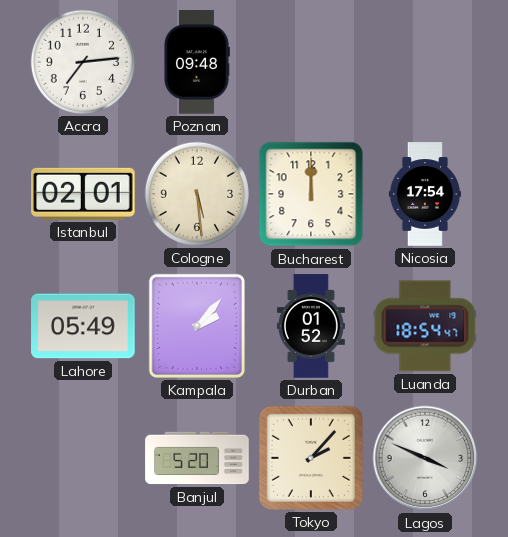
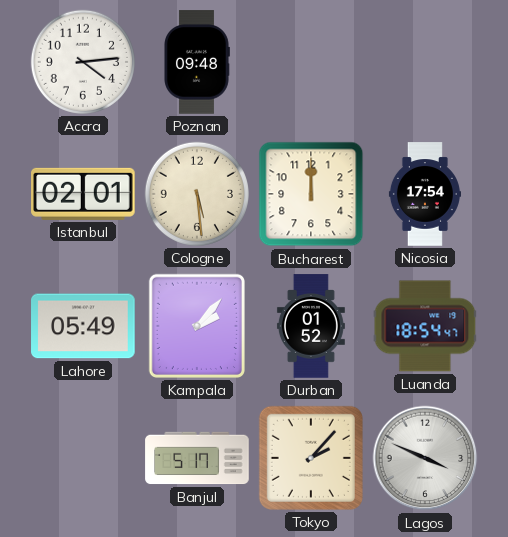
Accra: 7:14 -> 4:14
Banjul: 5:20 -> 5:17
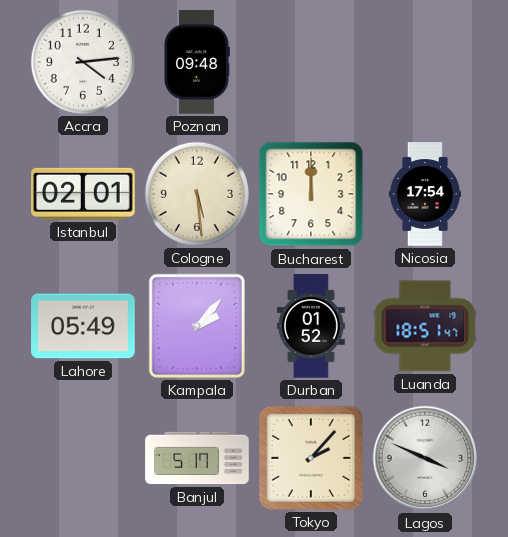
Luanda: 18:54 -> 18:51
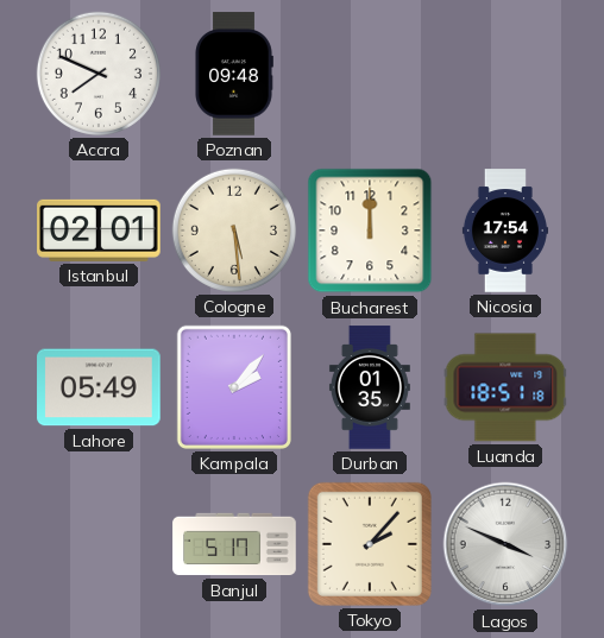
Accra: 4:14 -> 7:49
Durban: 01:52 -> 01:35
Luanda: 18:51:47 -> 18:51:18
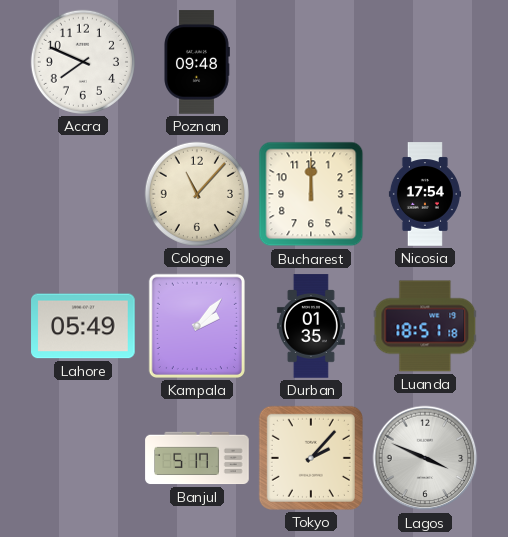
Istanbul: 02:01 -> none
Cologne: 5:29 -> 11:07
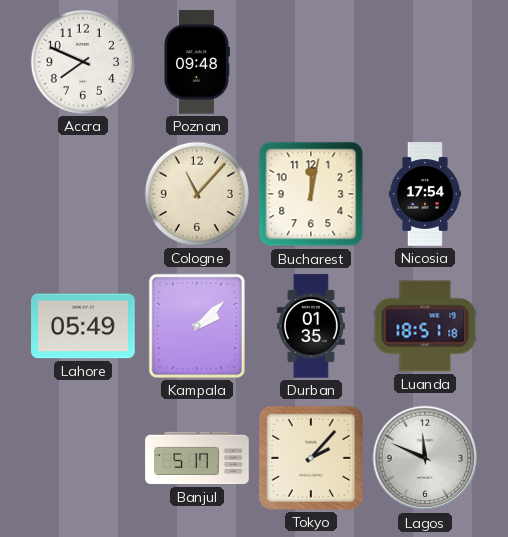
Bucharest: 12:00 -> 12:02
Kampala: 2:07 -> 2:08
Lagos: 3:49 -> 11:49
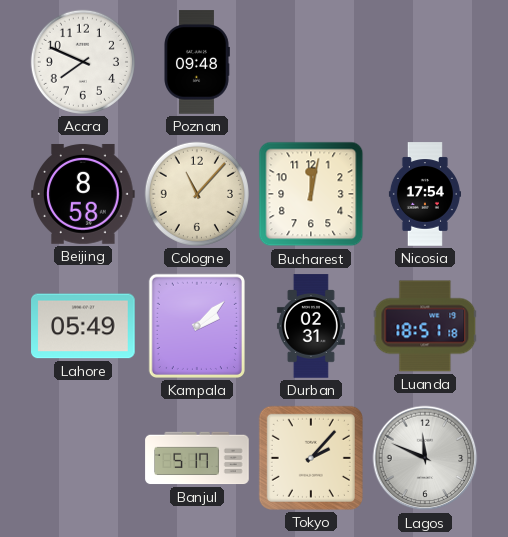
Beijing: none -> 8:58
Durban: 01:35 -> 02:31
